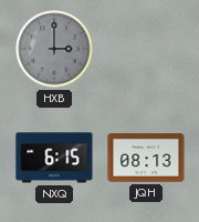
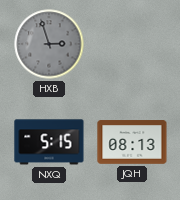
HXB: 3:00 -> 2:57
NXQ: 6:15 -> 5:15
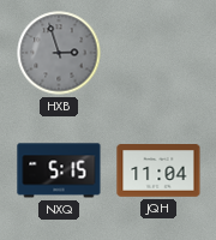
JQH: 08:13 -> 11:04
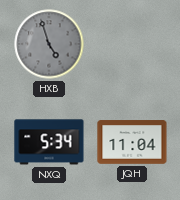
HXB: 2:57 -> 4:57
NXQ: 5:15 -> 5:34
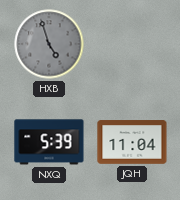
NXQ: 5:34 -> 5:39
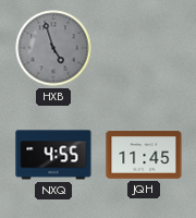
NXQ: 5:39 -> 4:55
JQH: 11:04 -> 11:45
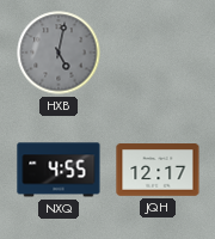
HXB: 4:57 -> 5:02
JQH: 11:45 -> 12:17
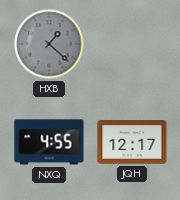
HXB: 5:02 -> 1:22
